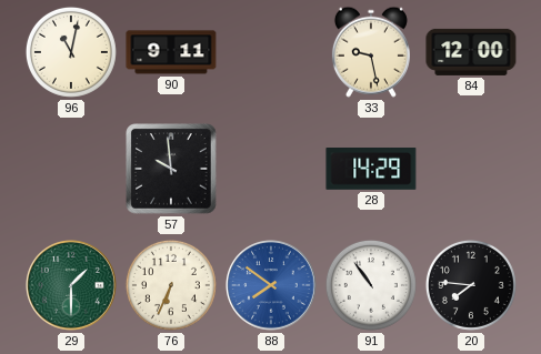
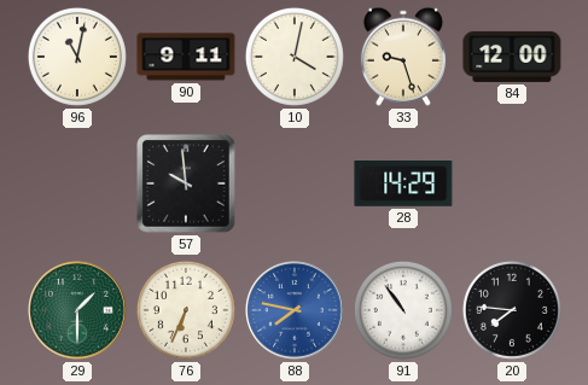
10: none -> 4:02
33: 9:28 -> 9:27
88: 7:51 -> 7:47
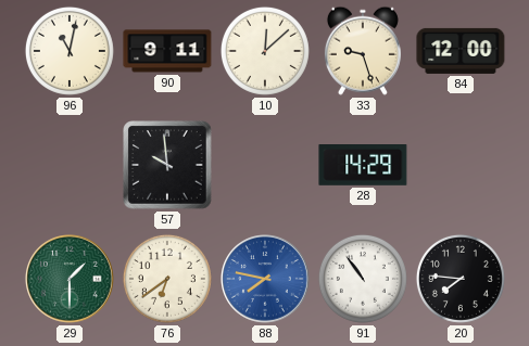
10: 4:02 -> 12:08
76: 6:34 -> 6:39
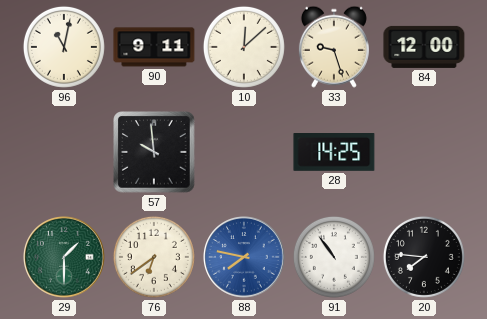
28: 14:29 -> 14:25
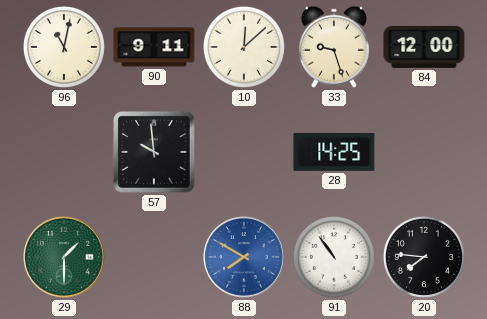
76: 6:39 -> none
88: 7:47 -> 7:50
